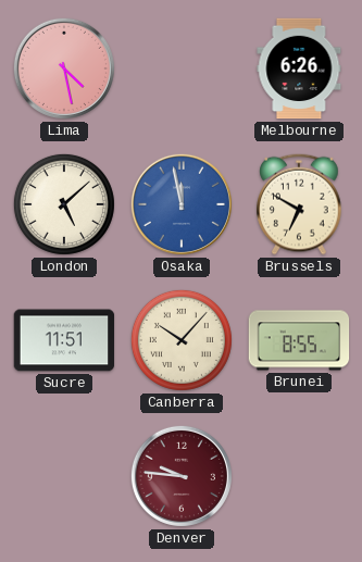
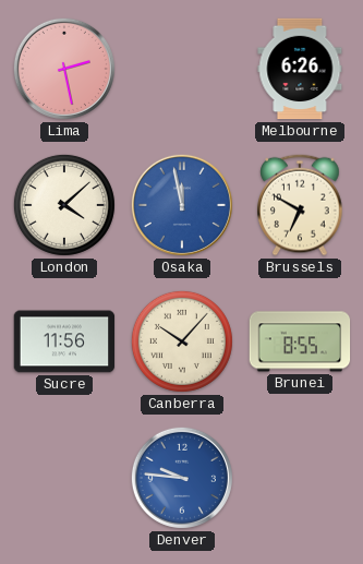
Lima: 4:28 -> 2:28
London: 5:08 -> 4:08
Sucre: 11:51 -> 11:56
Denver dial: burgundy -> blue
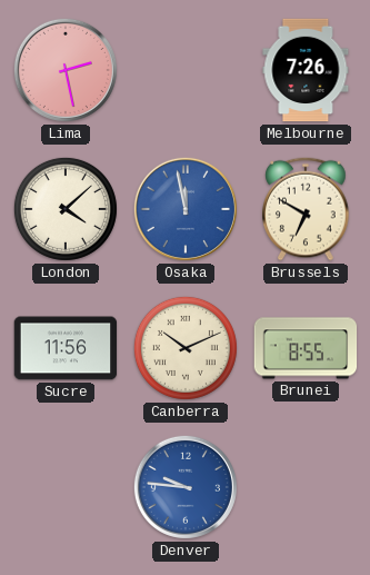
Melbourne: 6:26 -> 7:26
Canberra: 10:07 -> 10:11
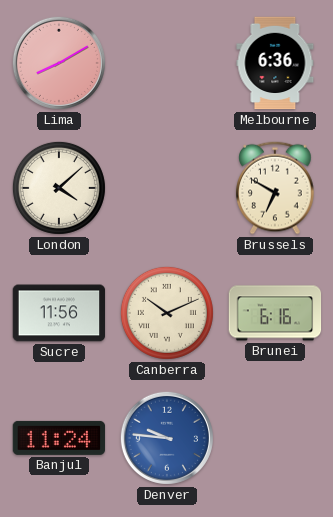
Lima: 2:28 -> 8:10
Melbourne: 7:26 -> 6:36
Osaka: 11:58 -> none
Brunei: 8:55 -> 6:16
Banjul: none -> 11:24
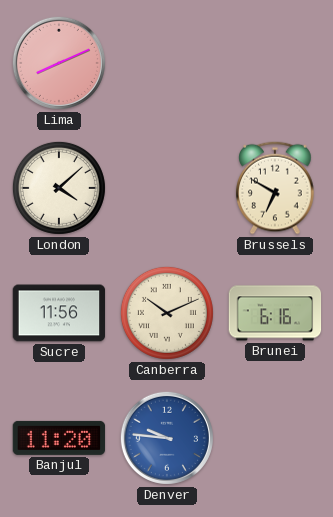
Lima: 8:10 -> 8:11
Melbourne: 6:36 -> none
Banjul: 11:24 -> 11:20
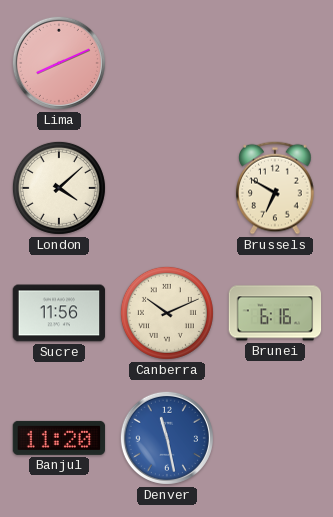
Denver: 9:46 -> 11:28
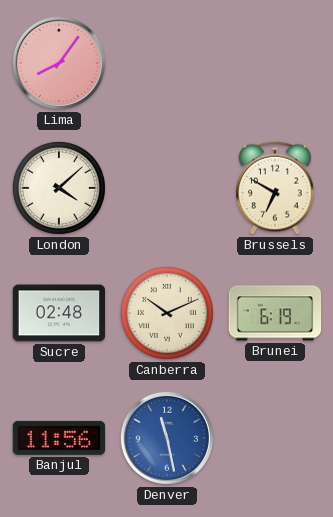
Lima: 8:11 -> 8:06
Sucre: 11:56 -> 02:48
Brunei: 6:16 -> 6:19
Banjul: 11:20 -> 11:56
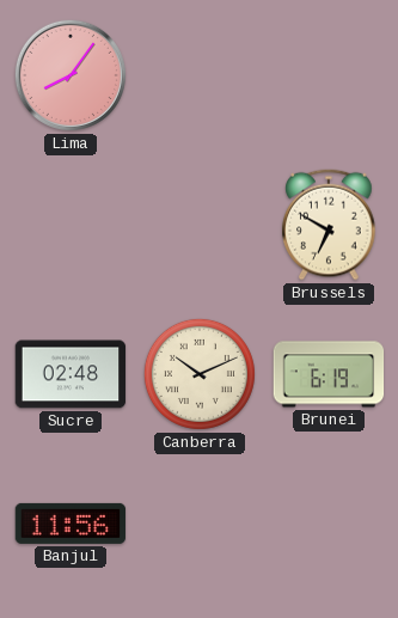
London: 4:08 -> none
Denver: 11:28 -> none
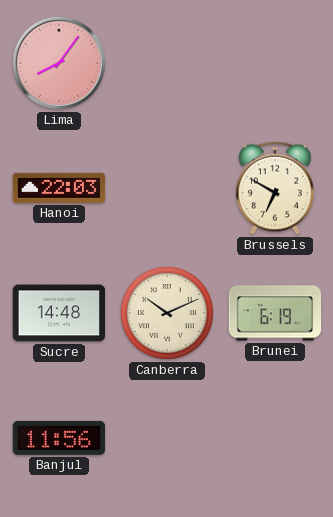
Hanoi: none -> 22:03
Sucre: 02:48 -> 14:48
